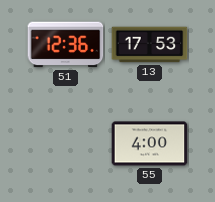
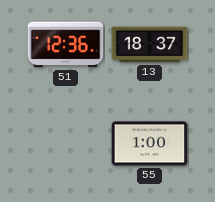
13: 17:53 -> 18:37
55: 4:00 -> 1:00
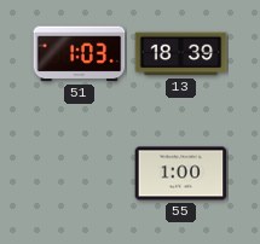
51: 12:36 -> 1:03
13: 18:37 -> 18:39
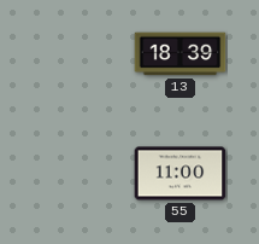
51: 1:03 -> none
55: 1:00 -> 11:00
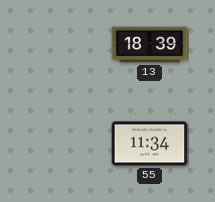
55: 11:00 -> 11:34
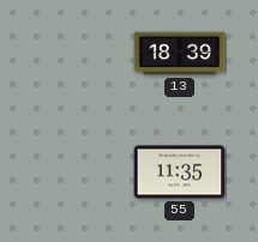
55: 11:34 -> 11:35
